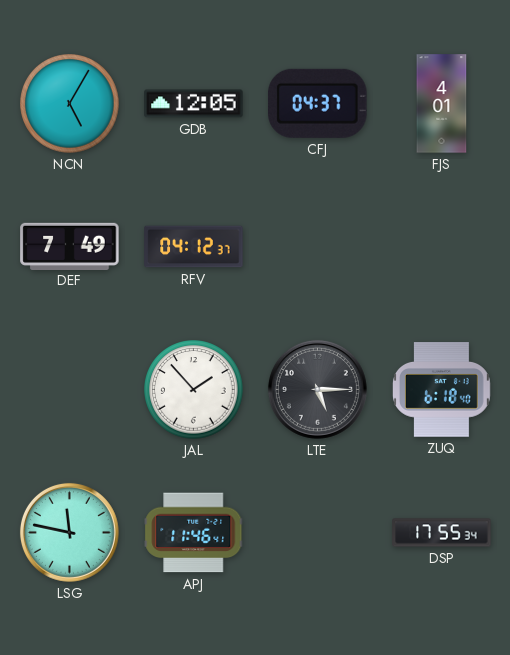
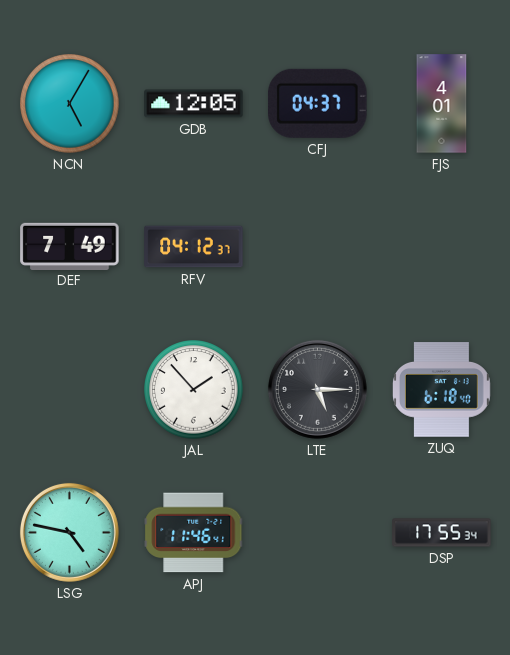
LSG: 11:47 -> 4:47
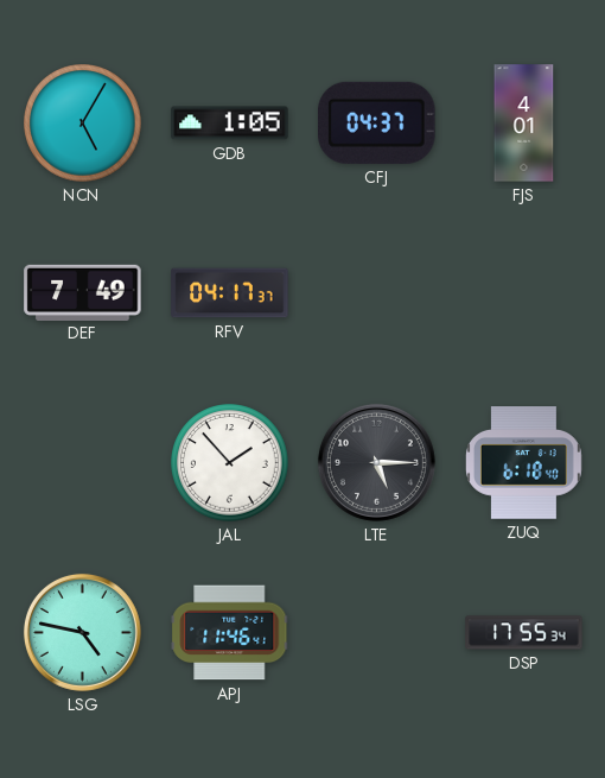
GDB: 12:05 -> 1:05
RFV: 04:12 -> 04:17
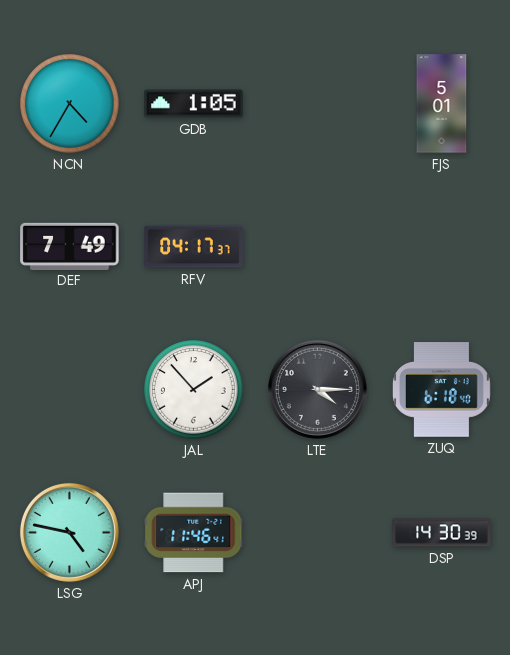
NCN: 5:05 -> 4:35
CFJ: 04:37 -> none
FJS: 4:01 -> 5:01
LTE: 5:15 -> 4:15
DSP: 17:55 -> 14:30
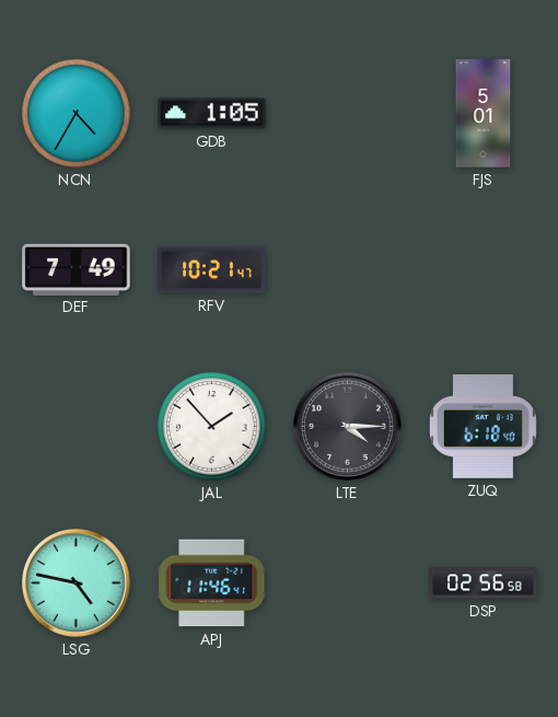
RFV: 04:17 -> 10:21
DSP: 14:30 -> 02:56
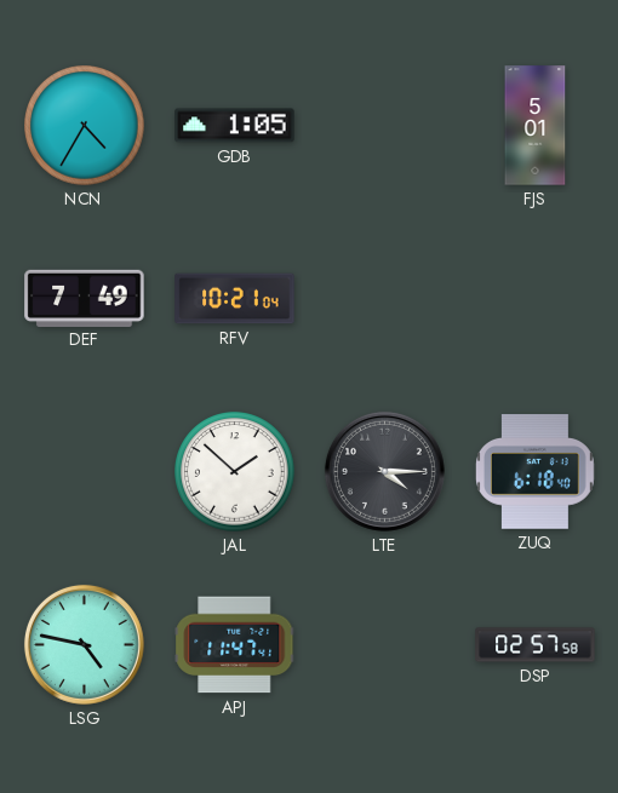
RFV: 10:21:47 -> 10:21:04
JAL: 1:53 -> 1:52
APJ: 11:46 -> 11:47
DSP: 02:56 -> 02:57
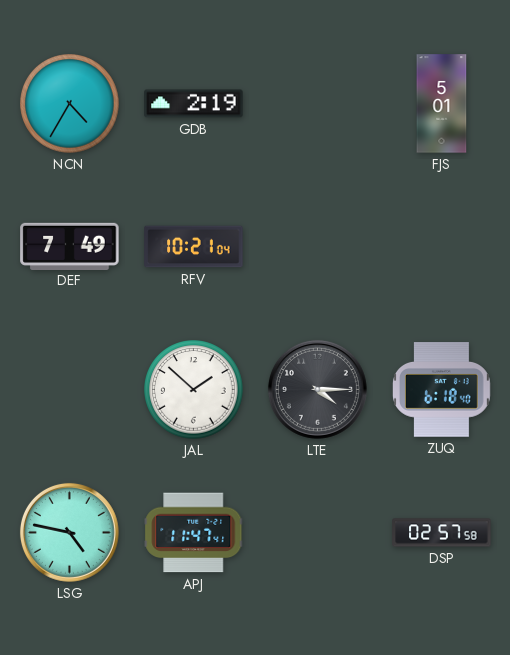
GDB: 1:05 -> 2:19
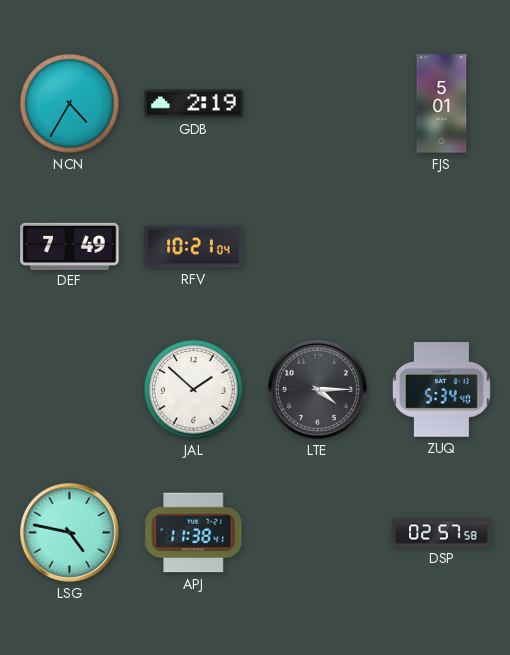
ZUQ: 6:18 -> 5:34
APJ: 11:47 -> 11:38
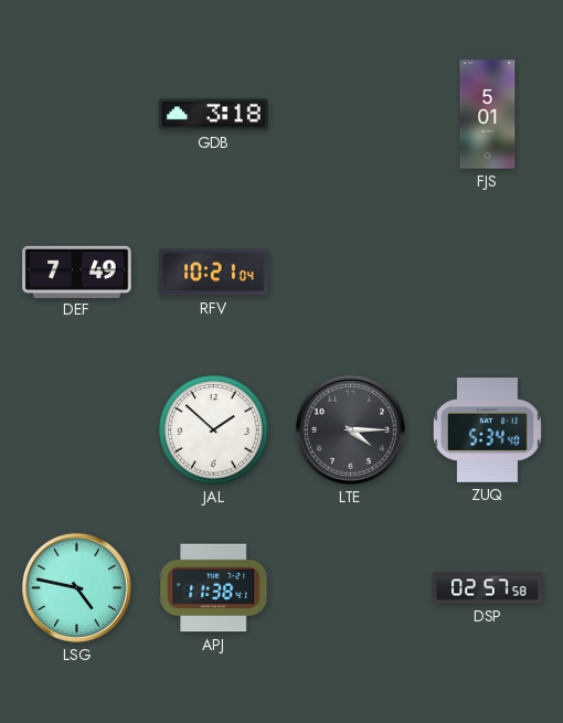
NCN: 4:35 -> none
GDB: 2:19 -> 3:18
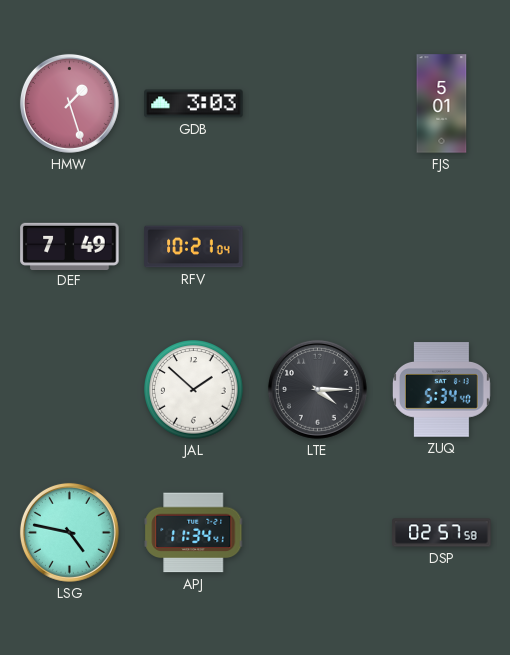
HMW: none -> 1:27
GDB: 3:18 -> 3:03
APJ: 11:38 -> 11:34
